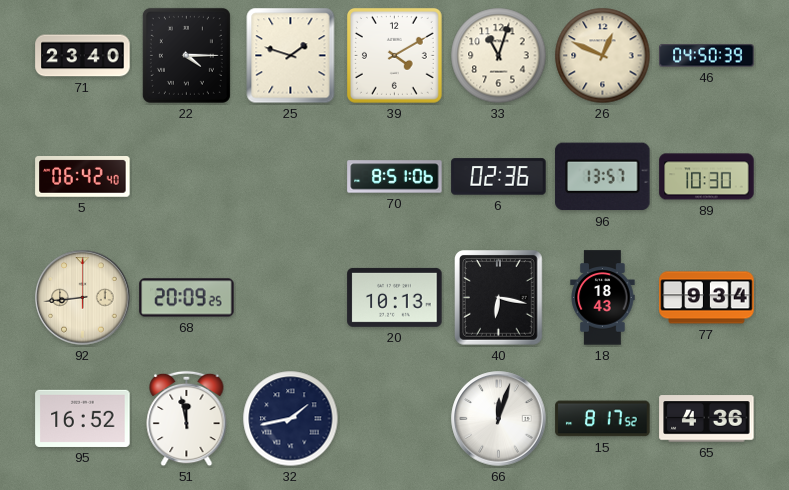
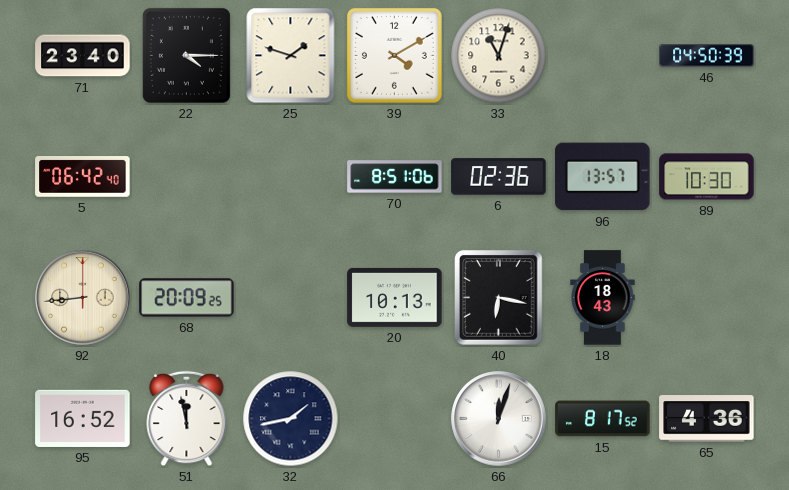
26: 12:49 -> none
77: 9:34 -> none
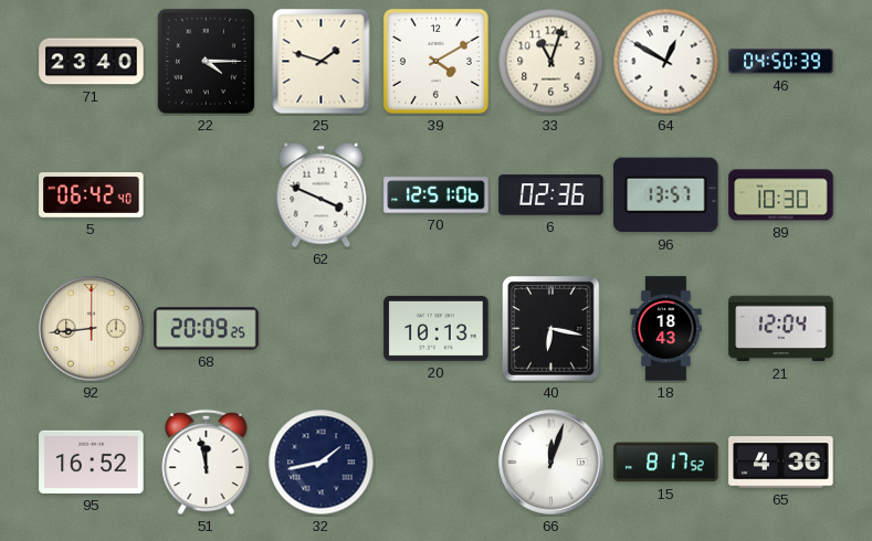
64: none -> 12:50
62: none -> 3:49
70: 8:51 -> 12:51
21: none -> 12:04
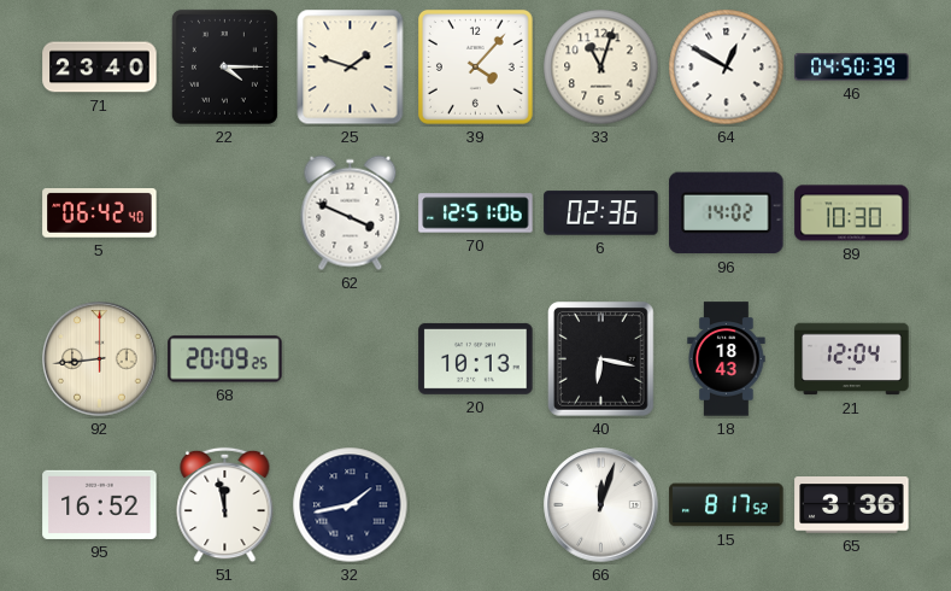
39: 4:10 -> 4:07
96: 13:57 -> 14:02
65: 4:36 -> 3:36
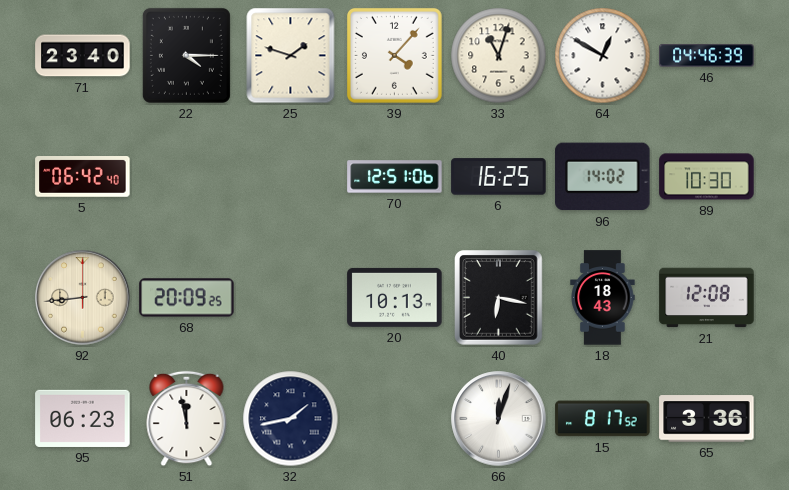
46: 04:50 -> 04:46
62: 3:49 -> none
6: 02:36 -> 16:25
21: 12:04 -> 12:08
95: 16:52 -> 06:23
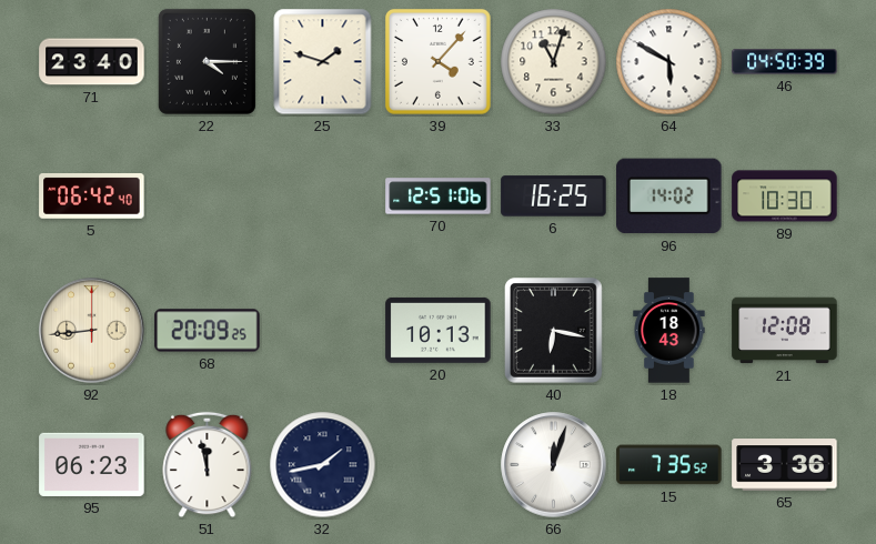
64: 12:50 -> 5:50
46: 04:46 -> 04:50
15: 8:17 -> 7:35
